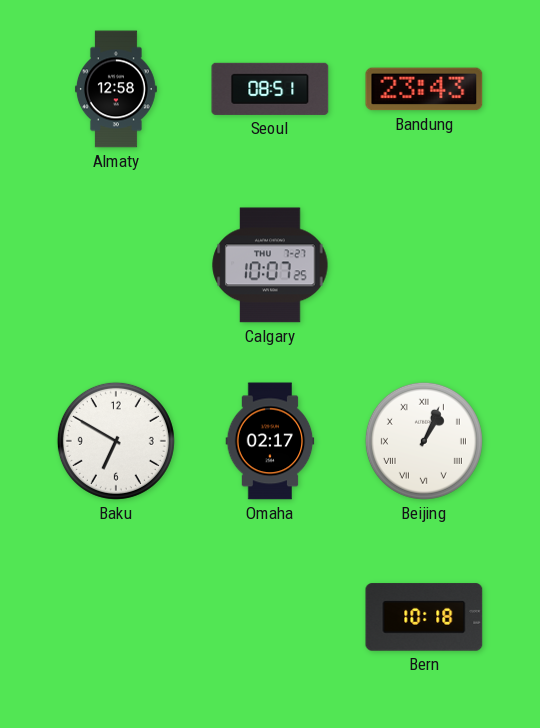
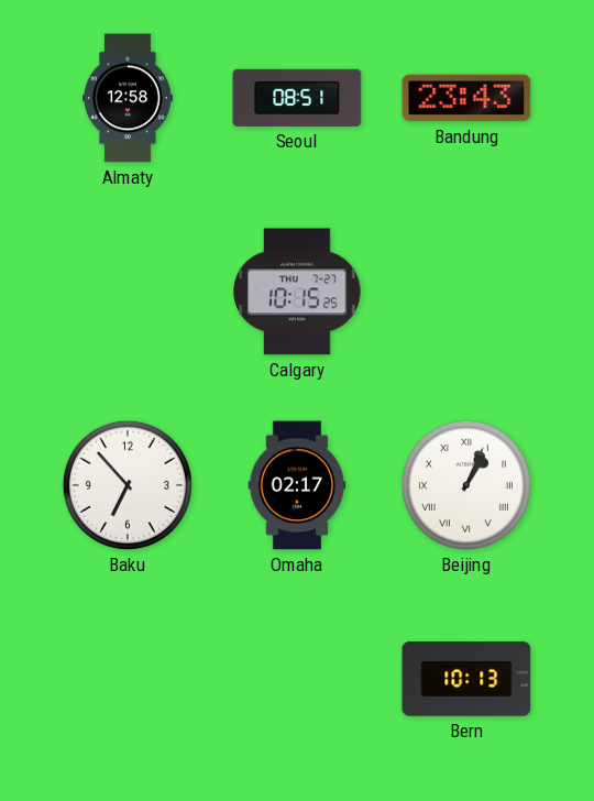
Calgary: 10:07 -> 10:15
Baku: 6:50 -> 6:53
Bern: 10:18 -> 10:13
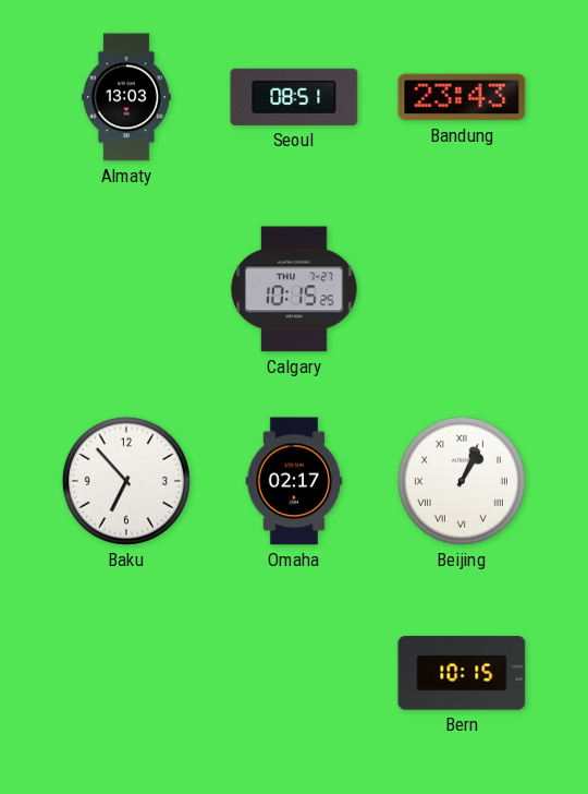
Almaty: 12:58 -> 13:03
Bern: 10:13 -> 10:15
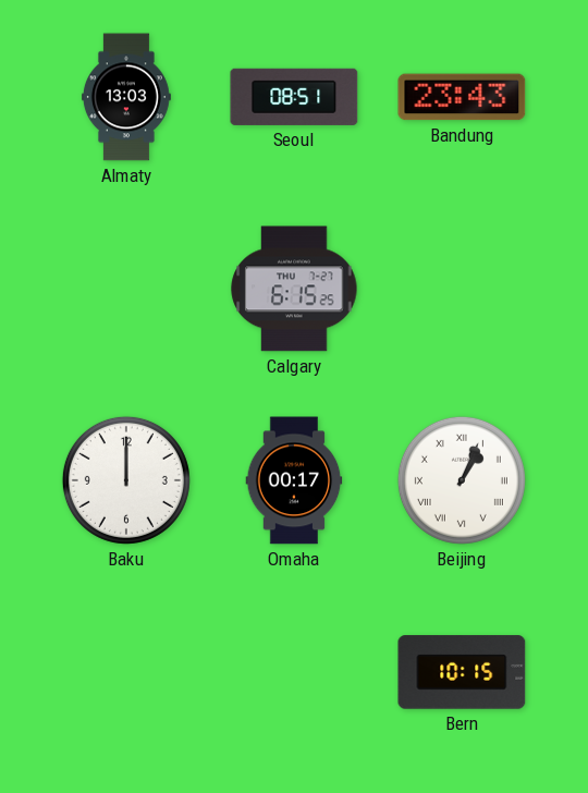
Calgary: 10:15 -> 6:15
Baku: 6:53 -> 12:00
Omaha: 02:17 -> 00:17
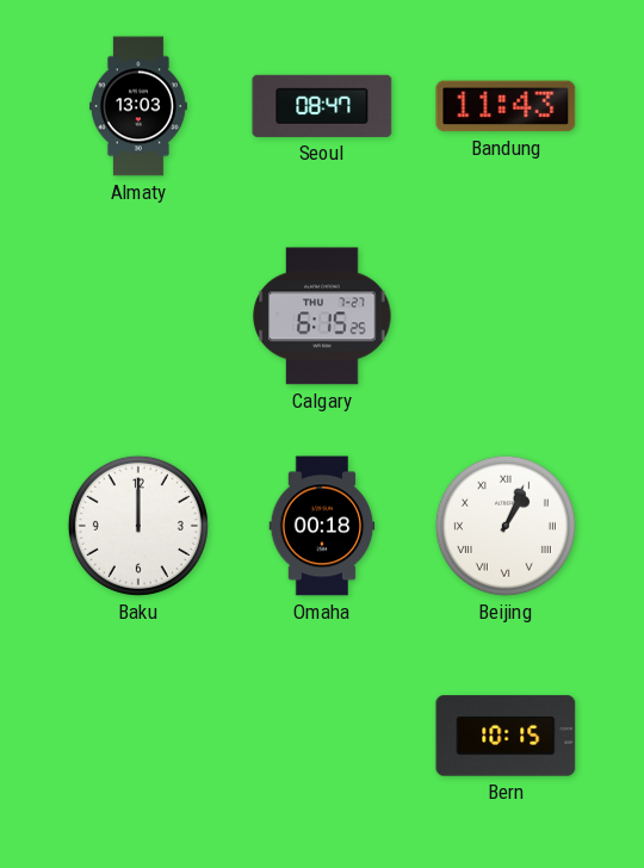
Seoul: 08:51 -> 08:47
Bandung: 23:43 -> 11:43
Omaha: 00:17 -> 00:18
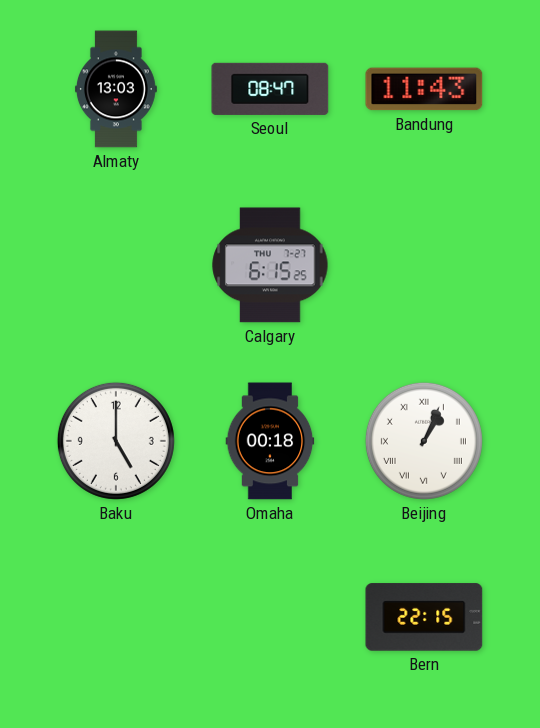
Baku: 12:00 -> 5:00
Bern: 10:15 -> 22:15
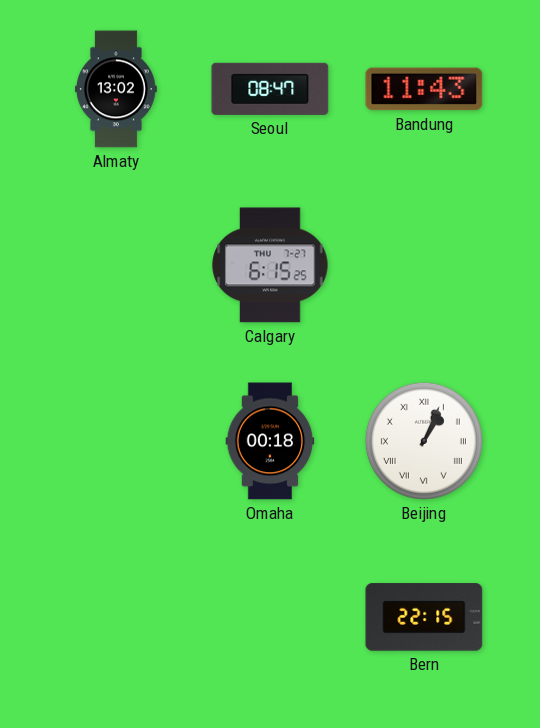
Almaty: 13:03 -> 13:02
Baku: 5:00 -> none
